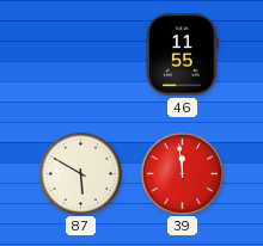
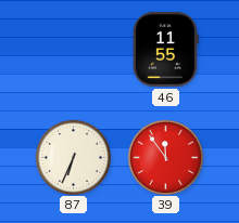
87: 5:50 -> 6:34
39: 11:59 -> 11:54
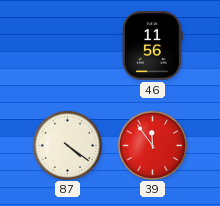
46: 11:55 -> 11:56
87: 6:34 -> 4:21
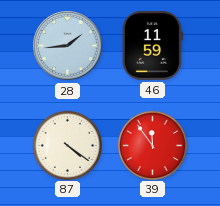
28: none -> 1:44
46: 11:56 -> 11:59
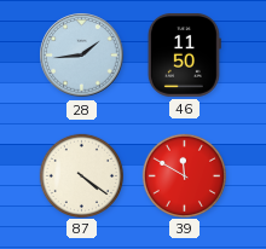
46: 11:59 -> 11:50
39: 11:54 -> 11:50
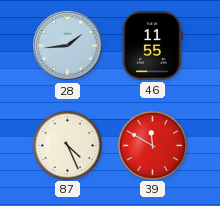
46: 11:50 -> 11:55
87: 4:21 -> 4:26
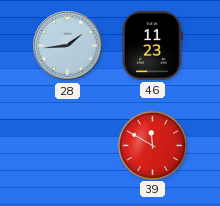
46: 11:55 -> 11:23
87: 4:26 -> none
